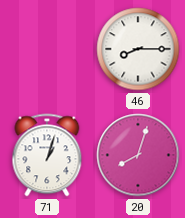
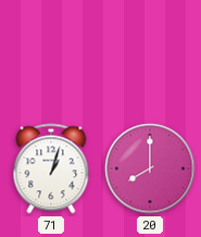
46: 8:15 -> none
20: 8:03 -> 8:00
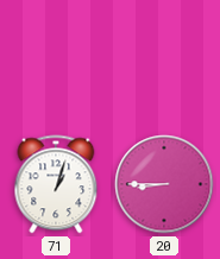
20: 8:00 -> 8:45
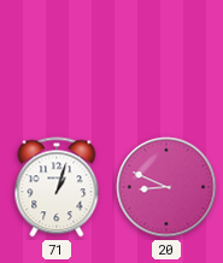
20: 8:45 -> 8:49
